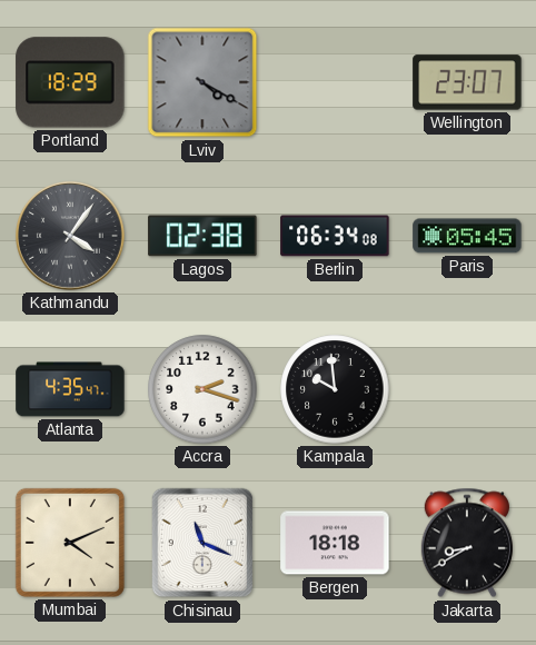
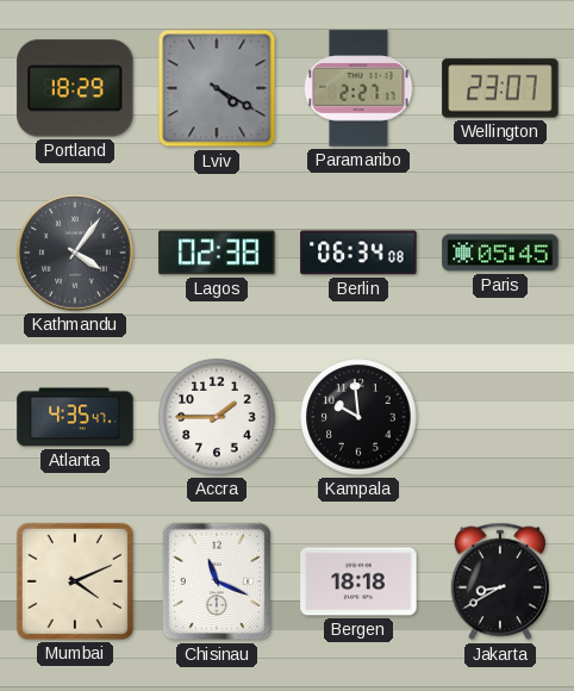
Paramaribo: none -> 2:27
Accra: 2:18 -> 1:45
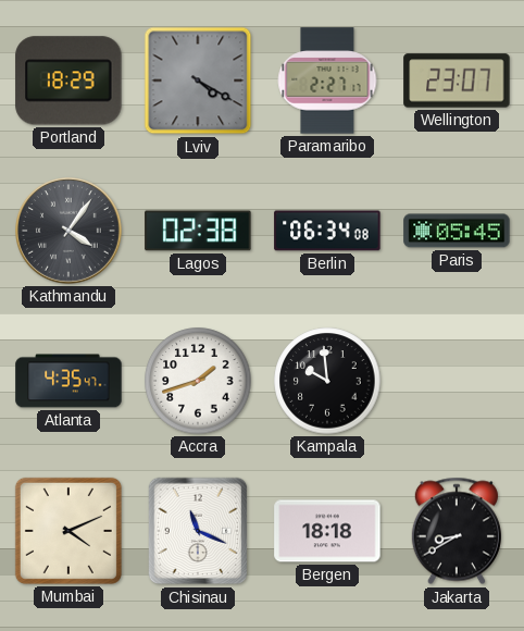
Accra: 1:45 -> 1:42
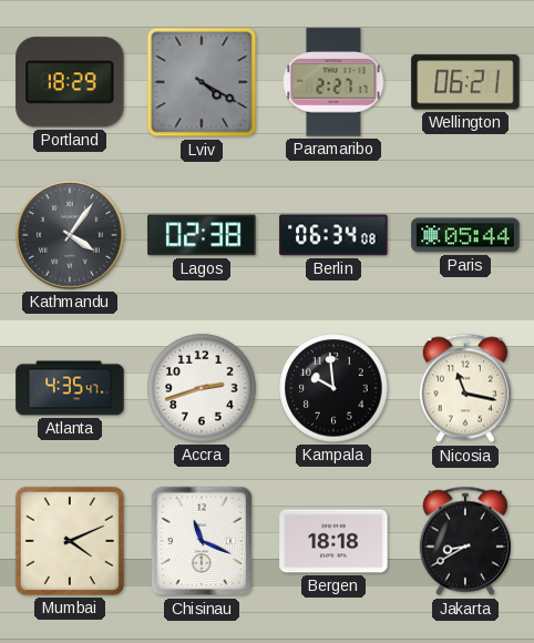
Wellington: 23:07 -> 06:21
Paris: 05:45 -> 05:44
Accra: 1:42 -> 2:42
Nicosia: none -> 11:17
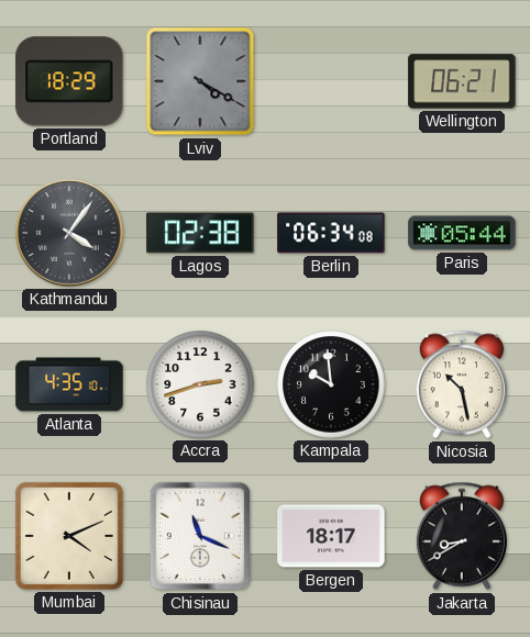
Paramaribo: 2:27 -> none
Atlanta: 4:35:47 -> 4:35:10
Nicosia: 11:17 -> 10:28
Bergen: 18:18 -> 18:17
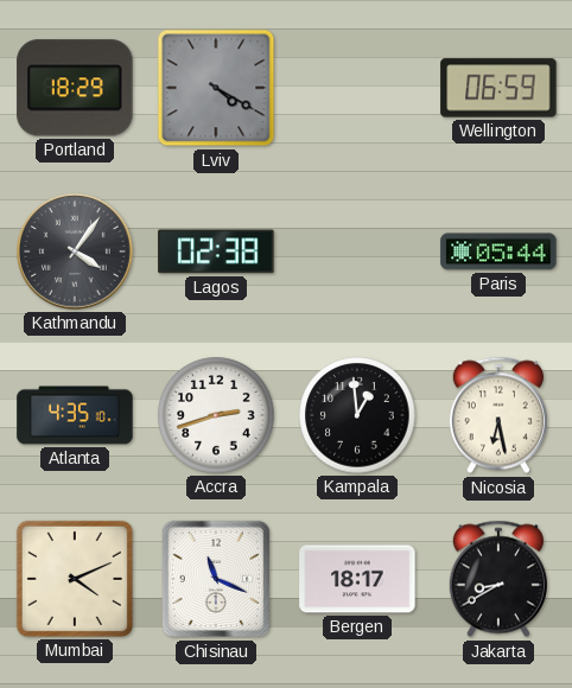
Wellington: 06:21 -> 06:59
Berlin: 06:34 -> none
Kampala: 9:59 -> 12:59
Nicosia: 10:28 -> 6:28
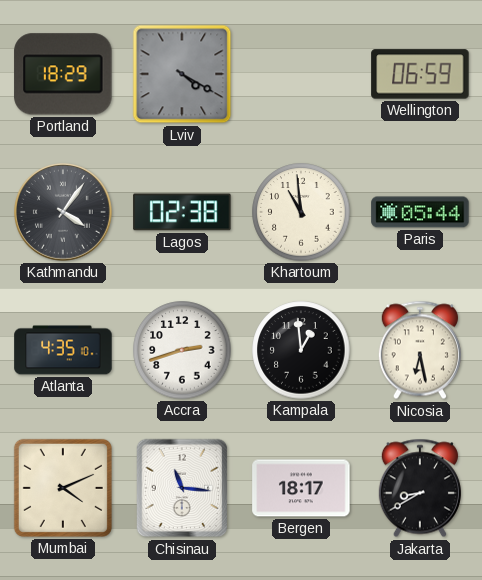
Khartoum: none -> 10:59
Chisinau: 11:19 -> 11:16
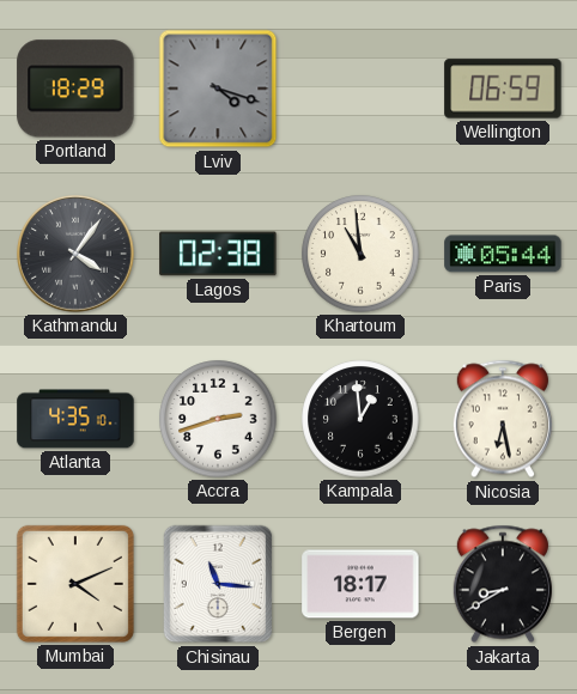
Lviv: 4:20 -> 4:18
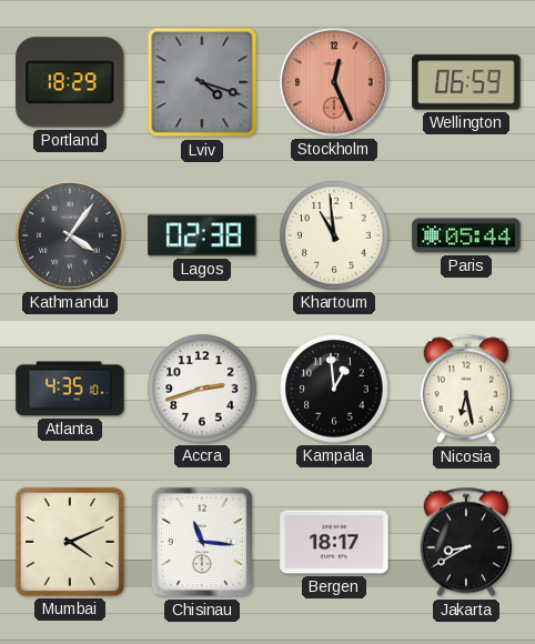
Stockholm: none -> 12:26
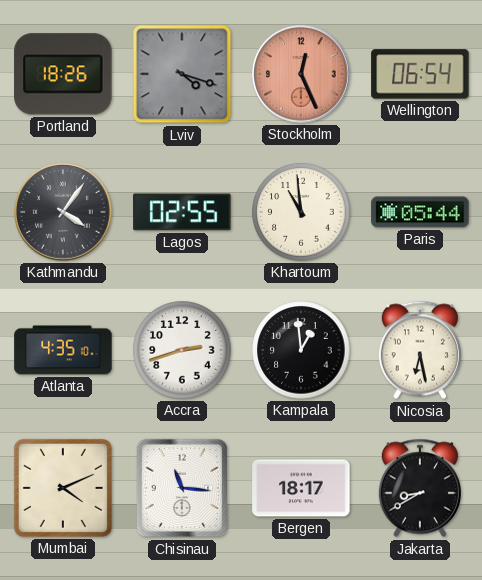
Portland: 18:29 -> 18:26
Wellington: 06:59 -> 06:54
Lagos: 02:38 -> 02:55
